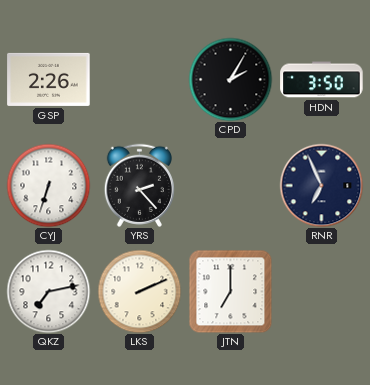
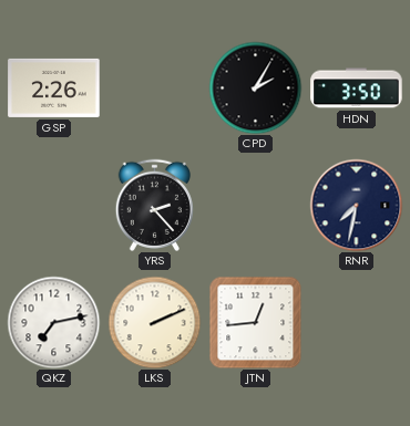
CYJ: 6:33 -> none
RNR: 6:56 -> 7:32
JTN: 7:00 -> 12:44
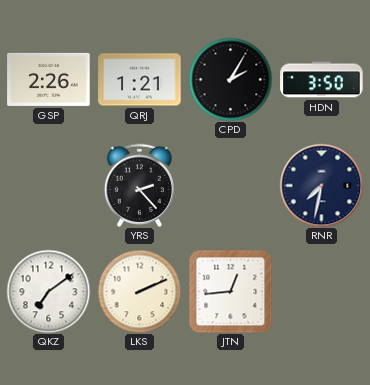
QRJ: none -> 1:21
QKZ: 7:13 -> 7:09
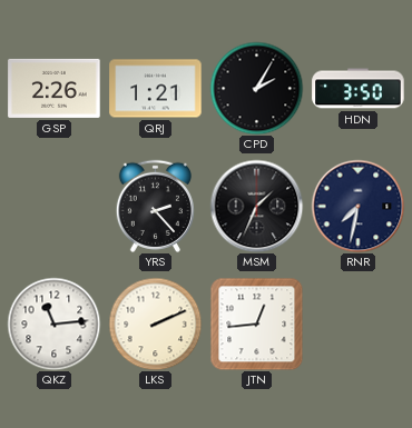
MSM: none -> 1:34
QKZ: 7:09 -> 11:14
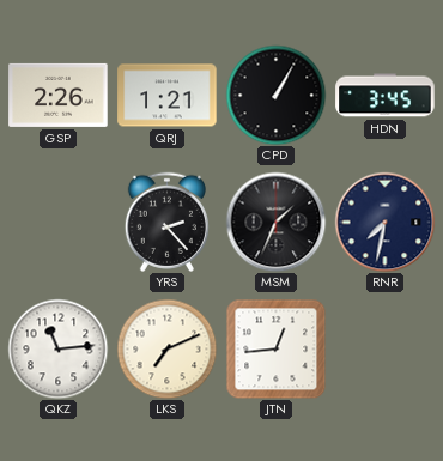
CPD: 2:05 -> 1:05
HDN: 3:50 -> 3:45
LKS: 2:11 -> 7:11
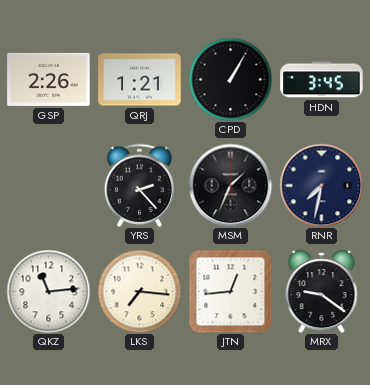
LKS: 7:11 -> 7:16
MRX: none -> 9:21
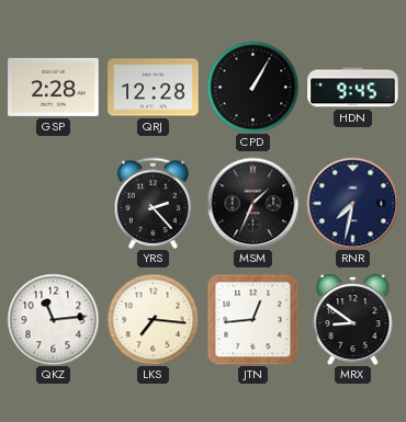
GSP: 2:26 -> 2:28
QRJ: 1:21 -> 12:28
HDN: 3:45 -> 9:45
MRX: 9:21 -> 8:51
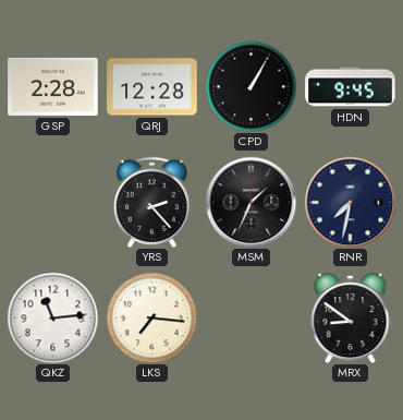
JTN: 12:44 -> none
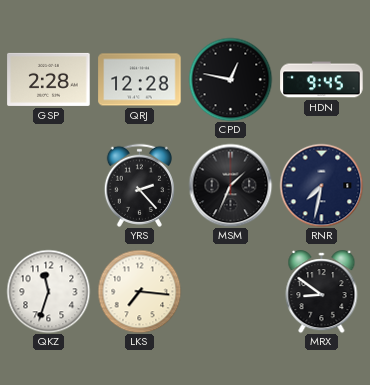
CPD: 1:05 -> 12:47
QKZ: 11:14 -> 11:33
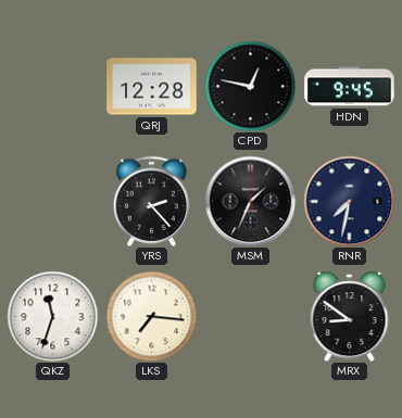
GSP: 2:28 -> none
